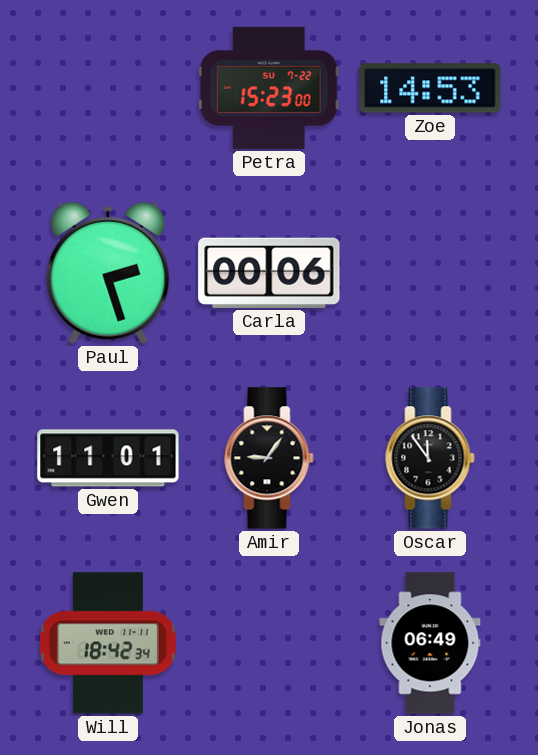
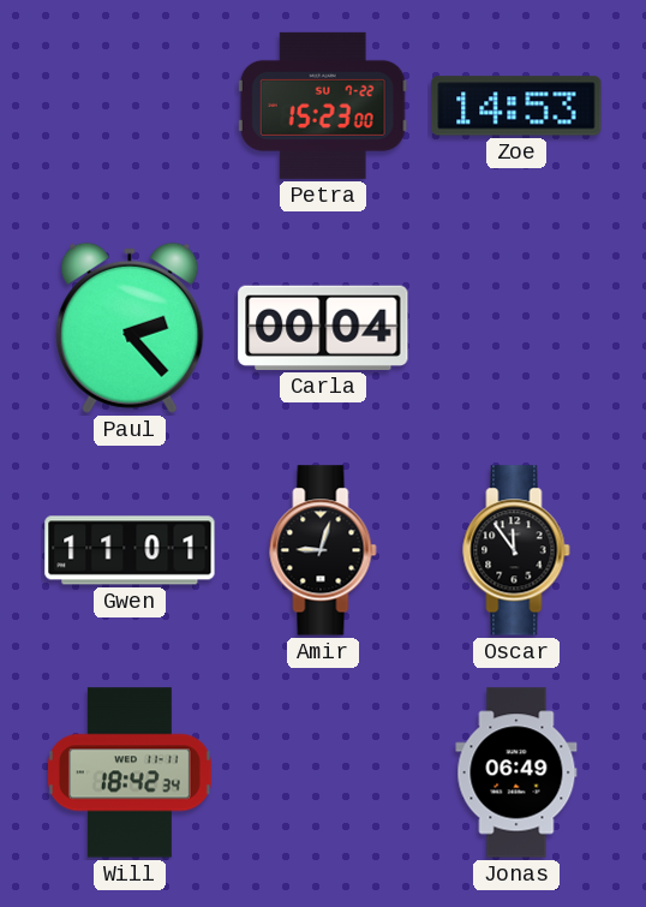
Paul: 2:27 -> 2:23
Carla: 00:06 -> 00:04
Amir: 9:06 -> 9:03
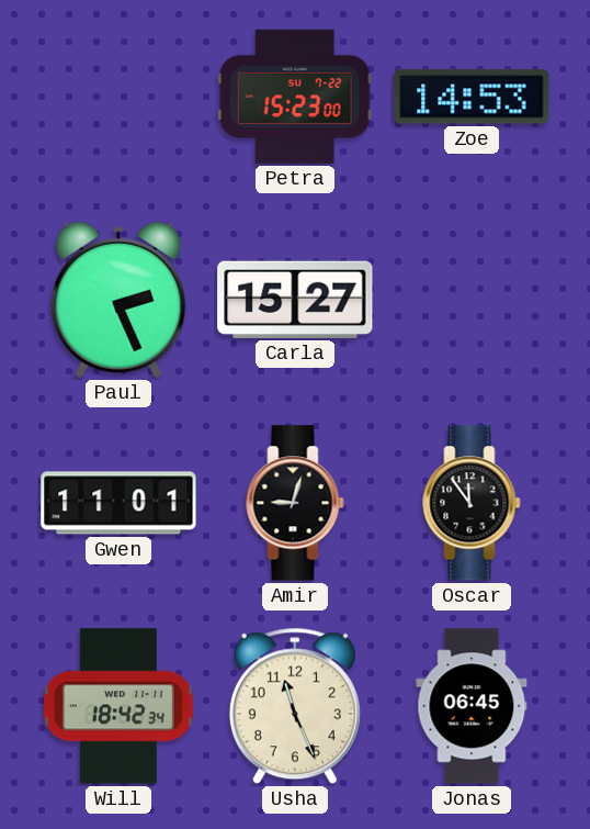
Paul: 2:23 -> 2:26
Carla: 00:04 -> 15:27
Usha: none -> 11:26
Jonas: 06:49 -> 06:45
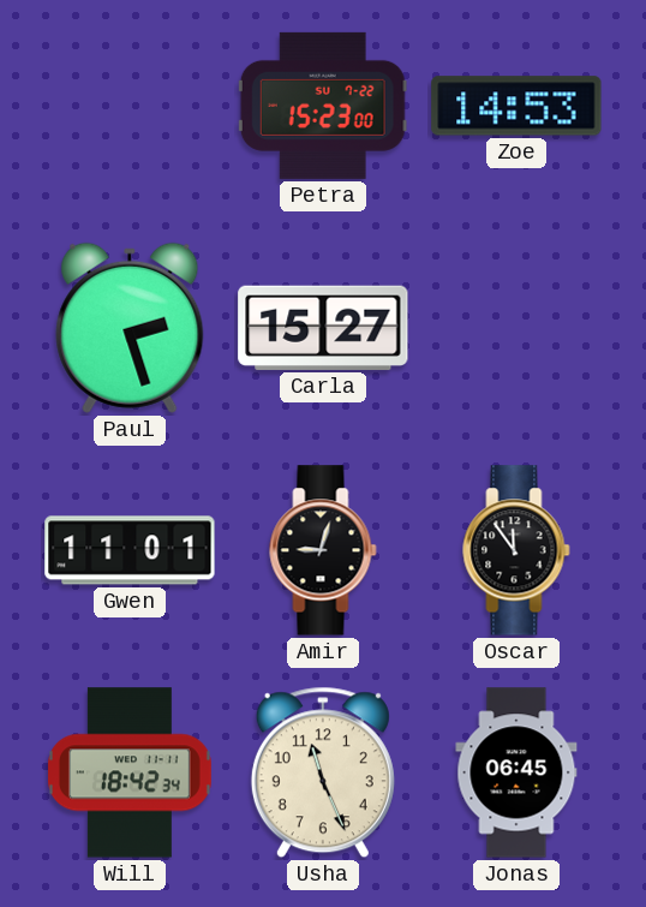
Paul: 2:26 -> 2:27
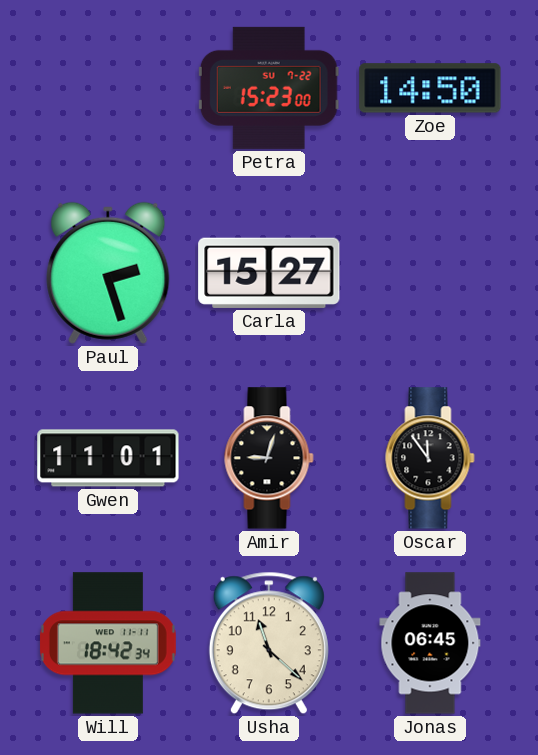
Zoe: 14:53 -> 14:50
Usha: 11:26 -> 11:22
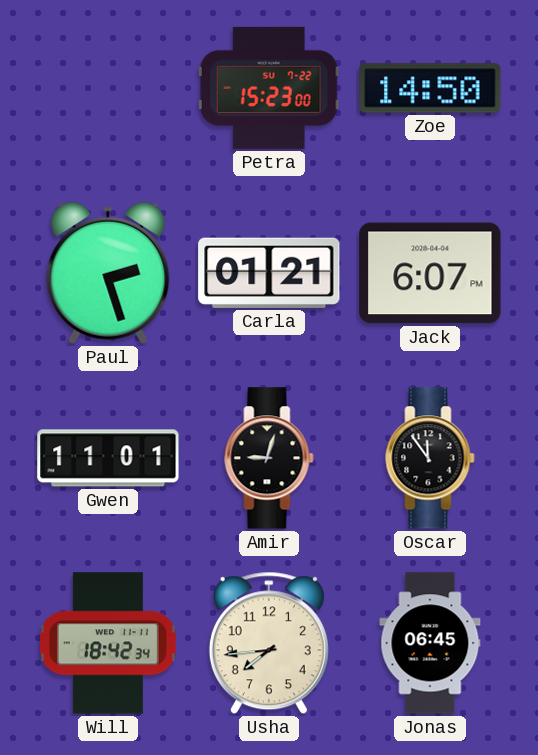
Carla: 15:27 -> 01:21
Jack: none -> 6:07
Usha: 11:22 -> 7:44
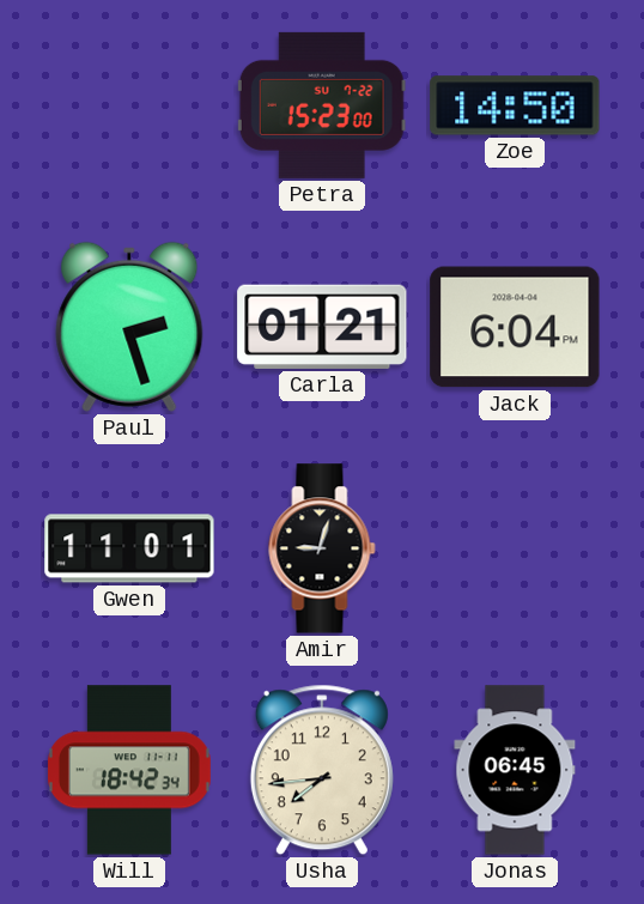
Jack: 6:07 -> 6:04
Oscar: 11:54 -> none
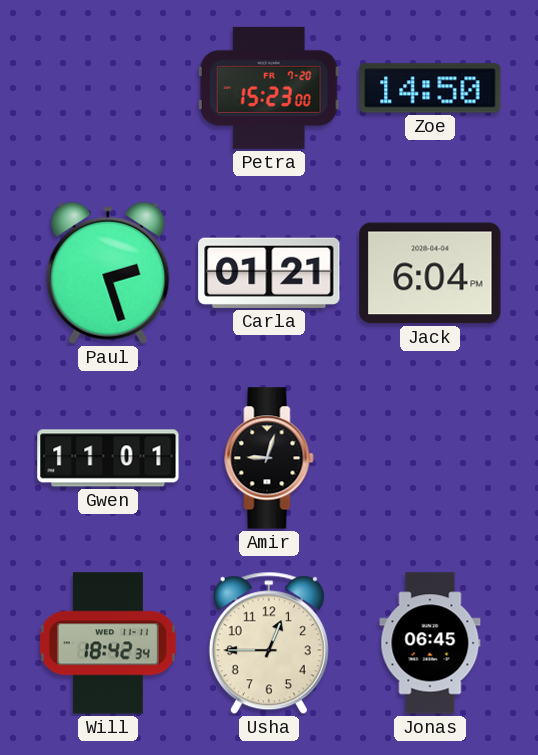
Petra date: SU 7-22 -> FR 7-20
Usha: 7:44 -> 12:45
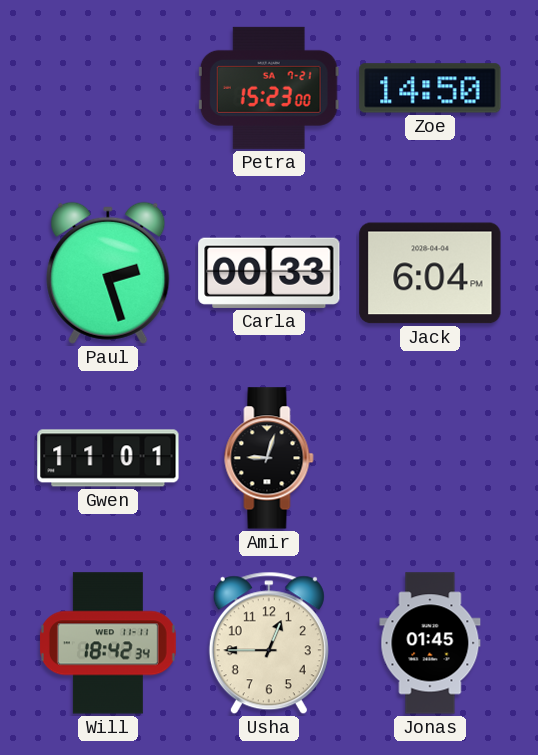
Petra date: FR 7-20 -> SA 7-21
Carla: 01:21 -> 00:33
Jonas: 06:45 -> 01:45
